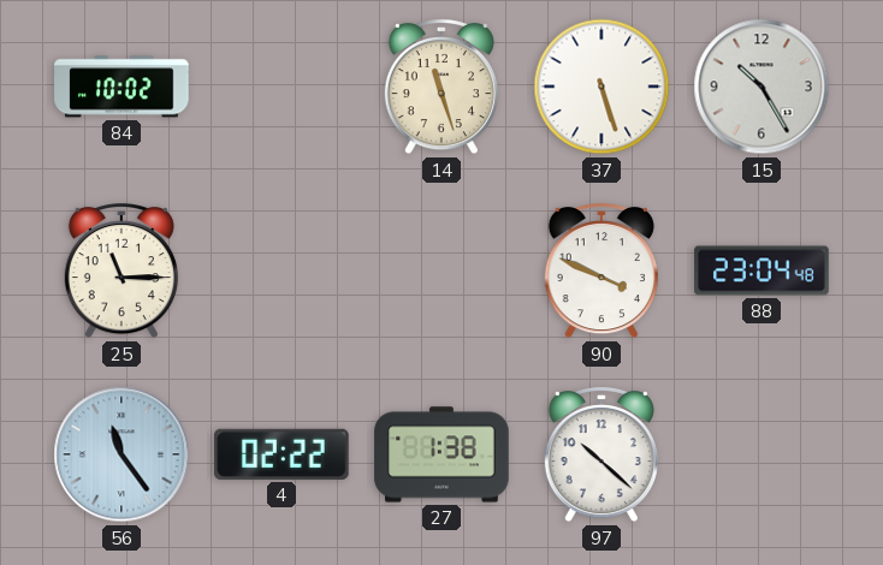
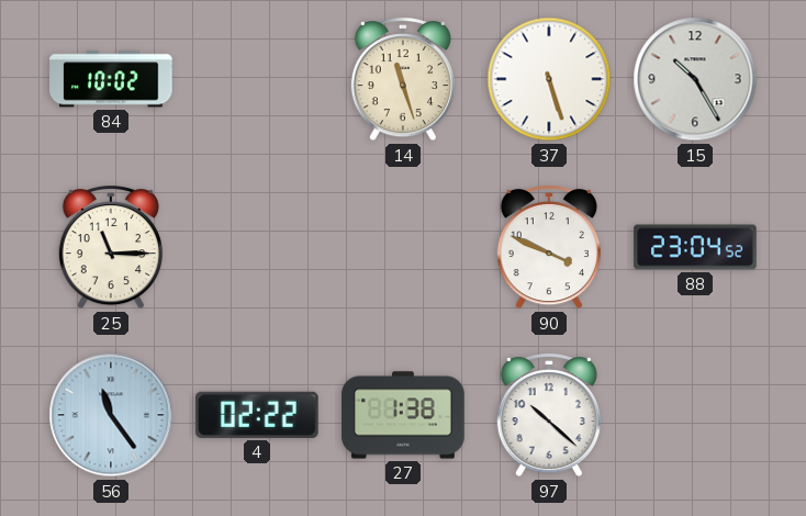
88: 23:04:48 -> 23:04:52
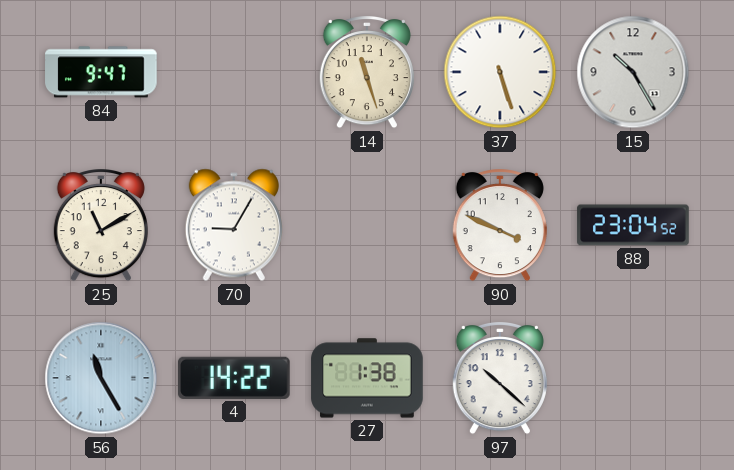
84: 10:02 -> 9:47
25: 11:15 -> 11:10
70: none -> 9:05
56: 11:24 -> 11:25
4: 02:22 -> 14:22
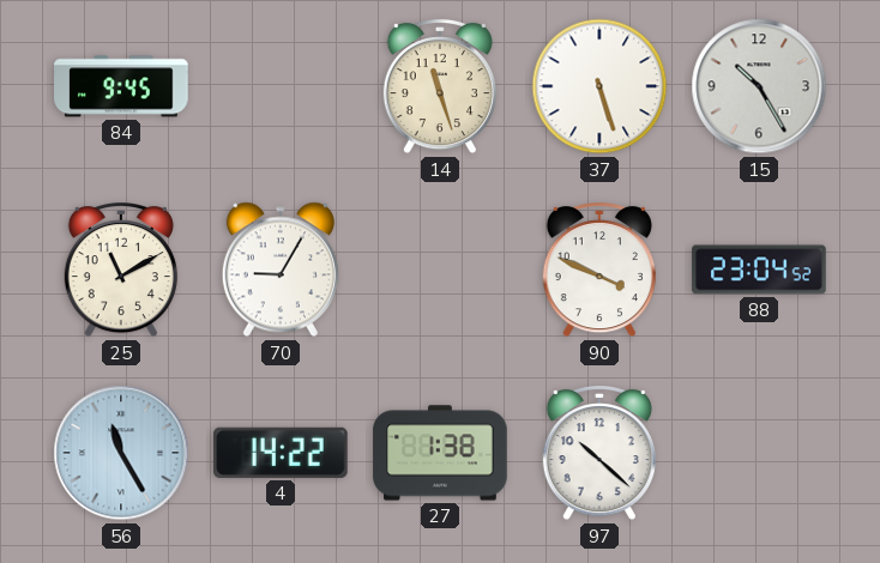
84: 9:47 -> 9:45
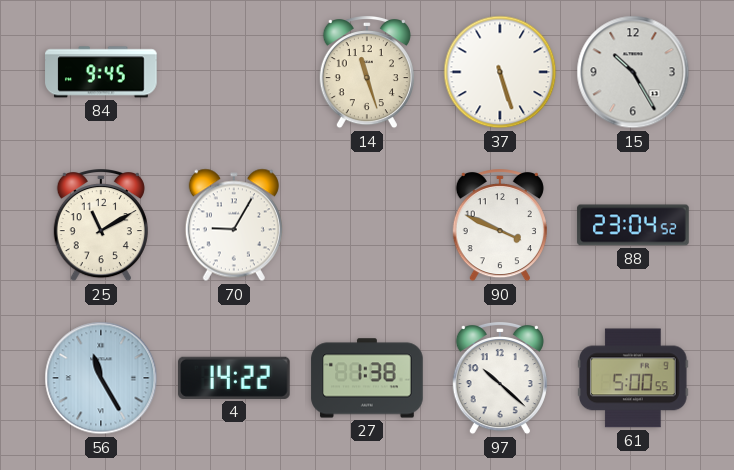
61: none -> 5:00
